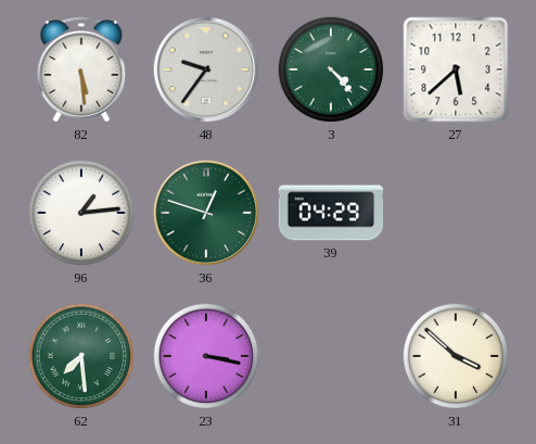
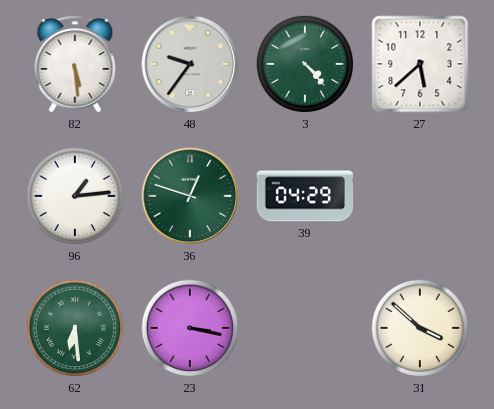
62: 7:29 -> 6:29
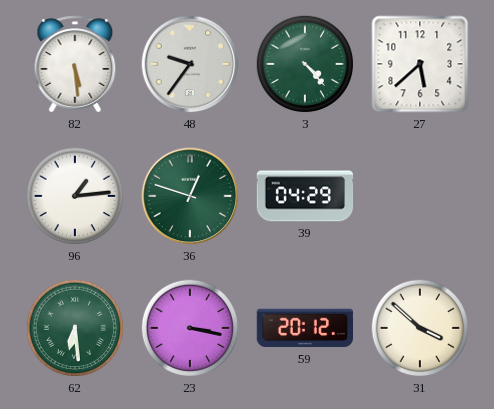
59: none -> 20:12
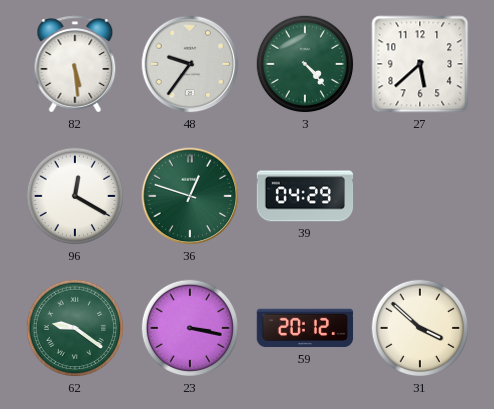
96: 1:14 -> 12:20
62: 6:29 -> 9:21
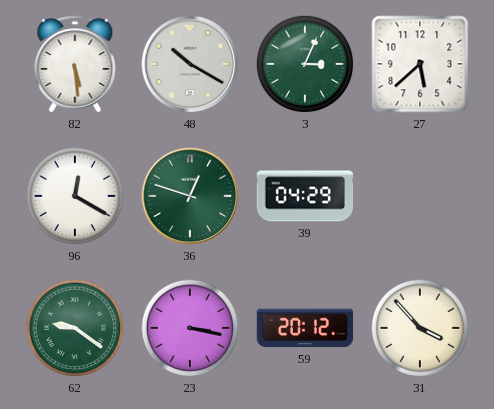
48: 9:36 -> 10:20
3: 4:23 -> 3:04
31: 3:52 -> 3:53
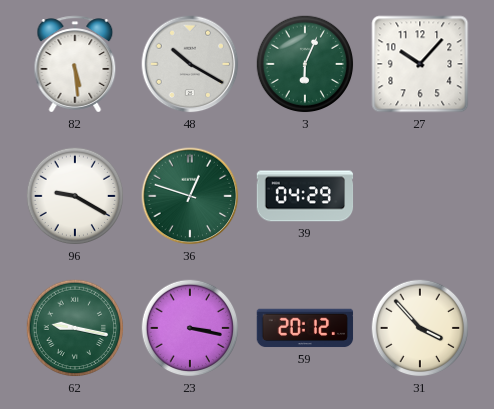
3: 3:04 -> 6:04
27: 5:38 -> 10:07
96: 12:20 -> 9:20
62: 9:21 -> 9:17
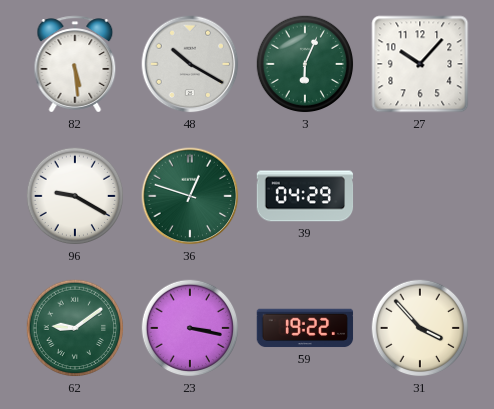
62: 9:17 -> 9:09
59: 20:12 -> 19:22
